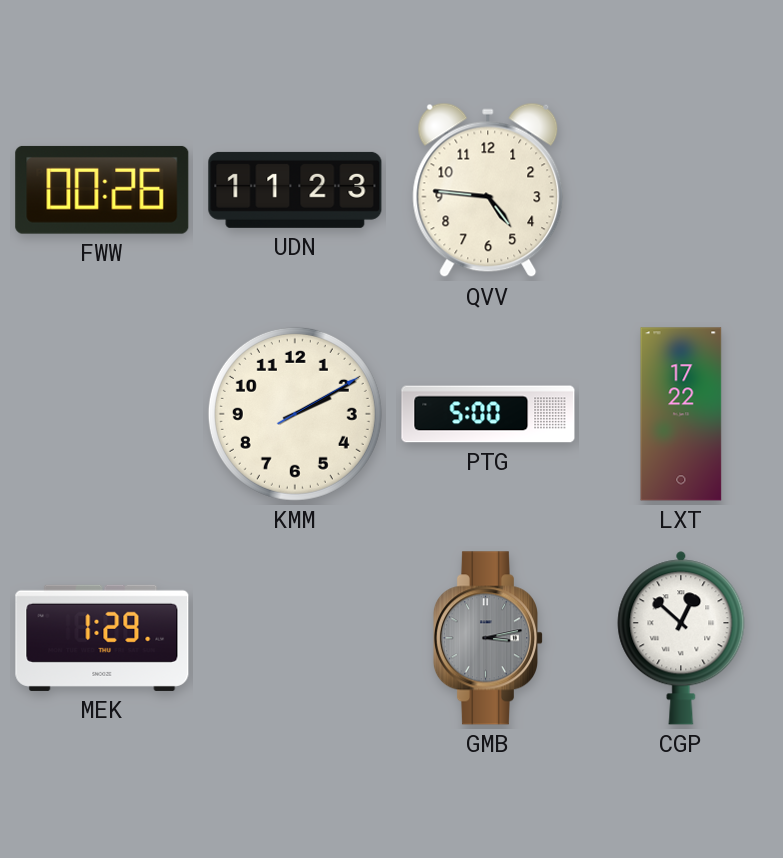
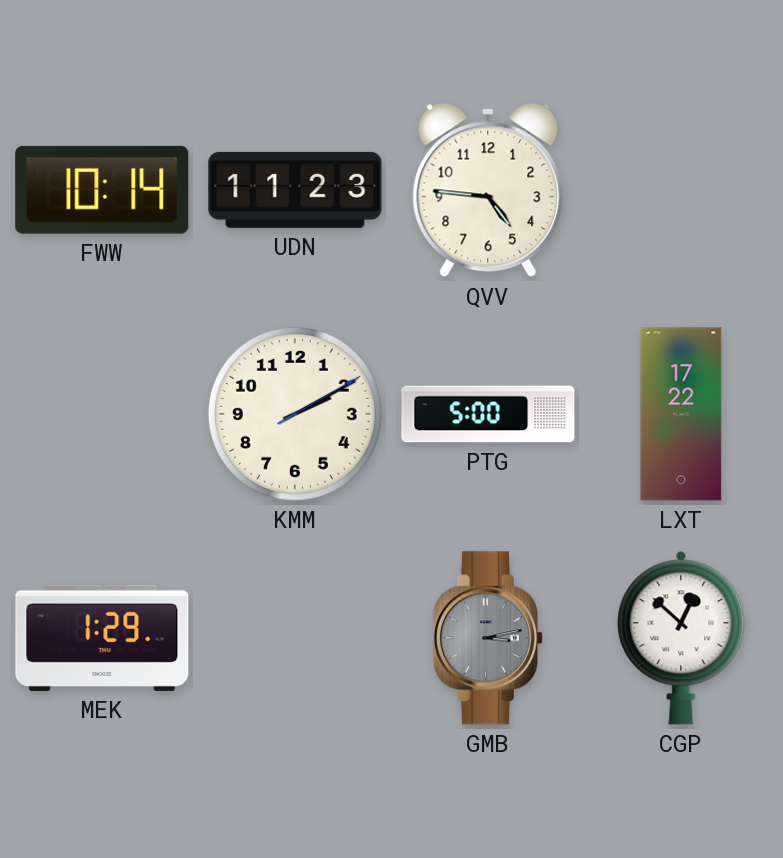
FWW: 00:26 -> 10:14
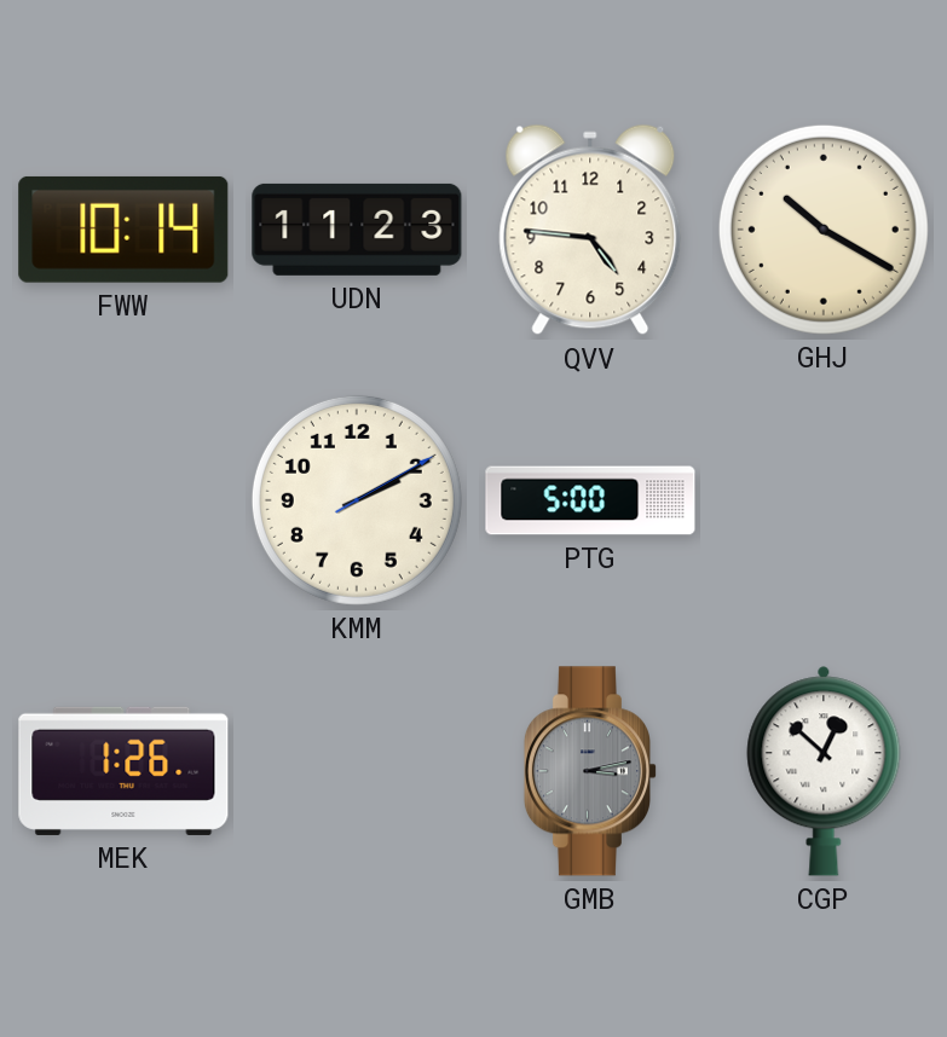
GHJ: none -> 10:20
LXT: 17:22 -> none
MEK: 1:29 -> 1:26
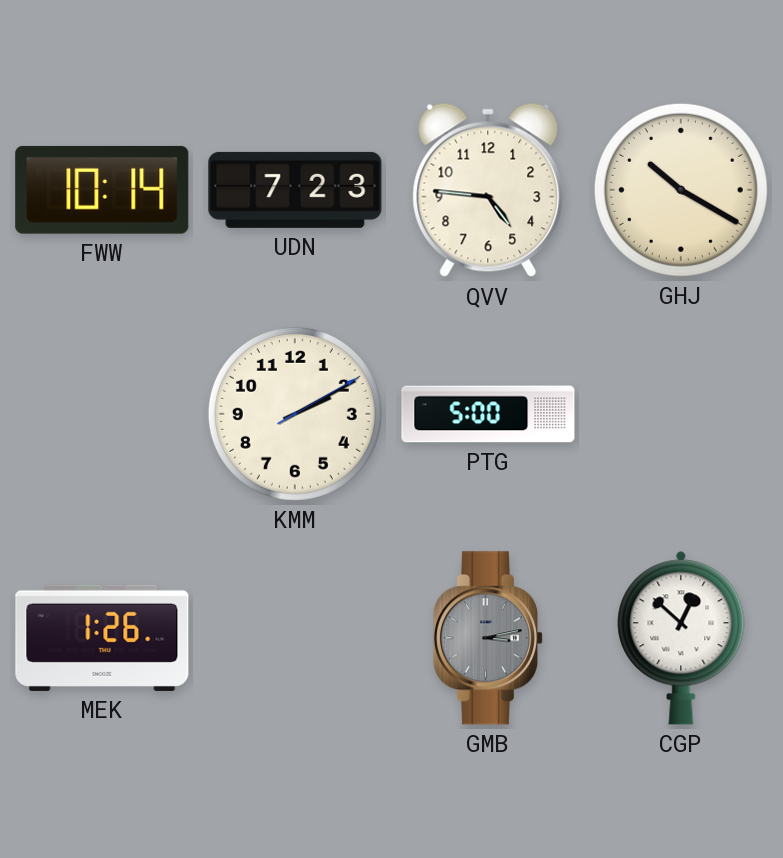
UDN: 11:23 -> 7:23
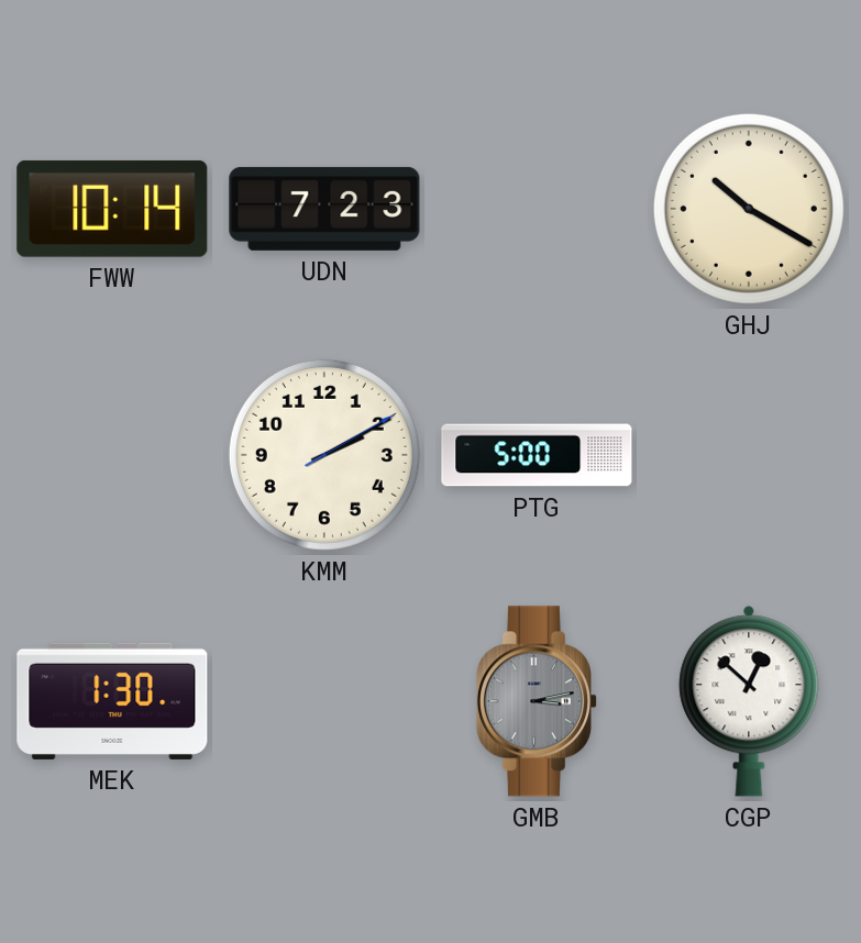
QVV: 4:46 -> none
MEK: 1:26 -> 1:30
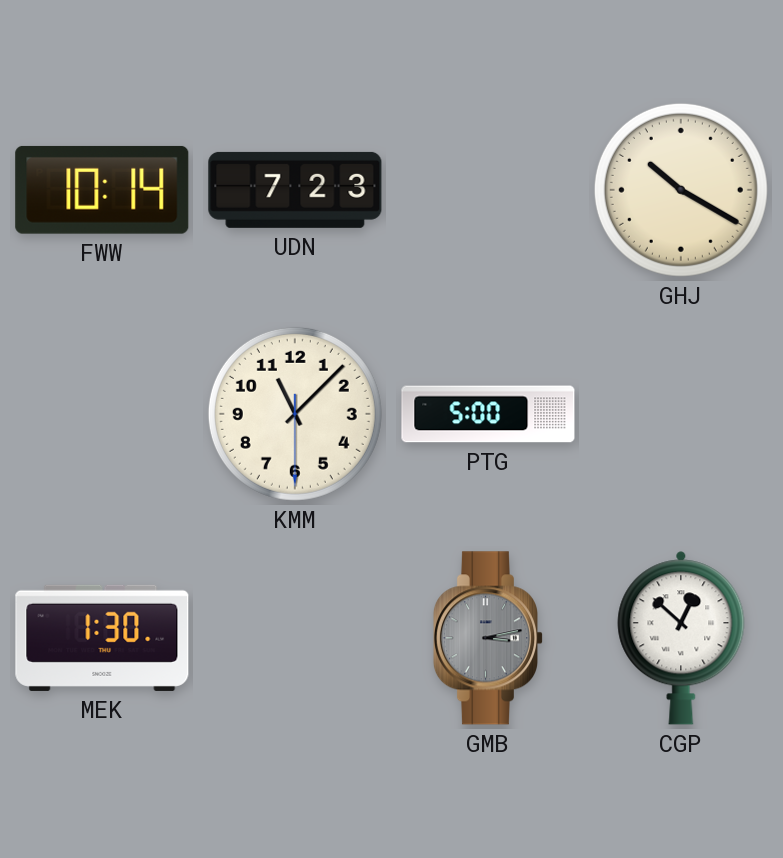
KMM: 2:10 -> 11:07
